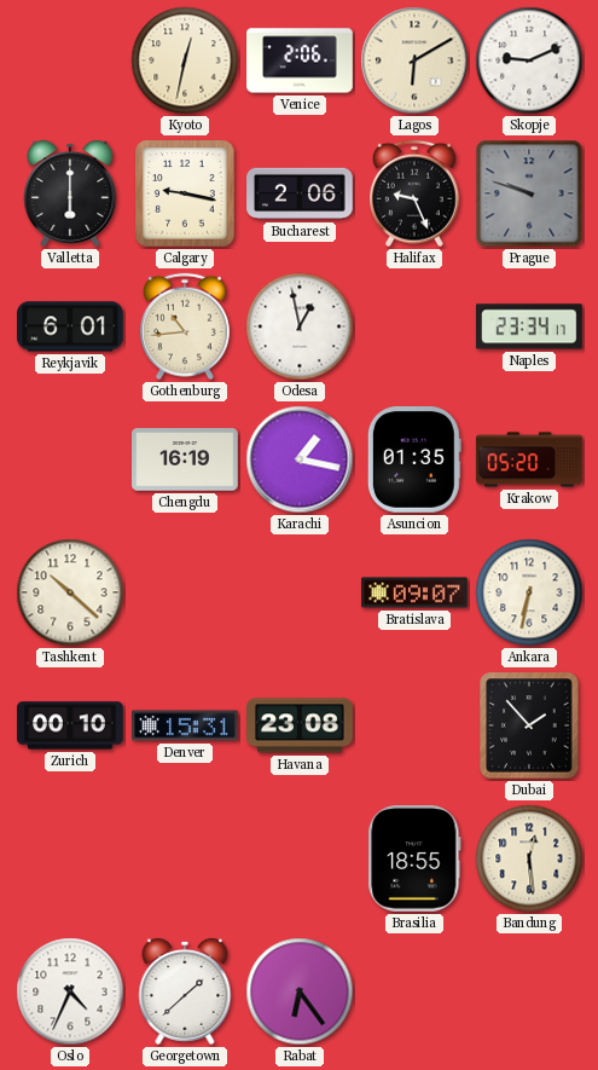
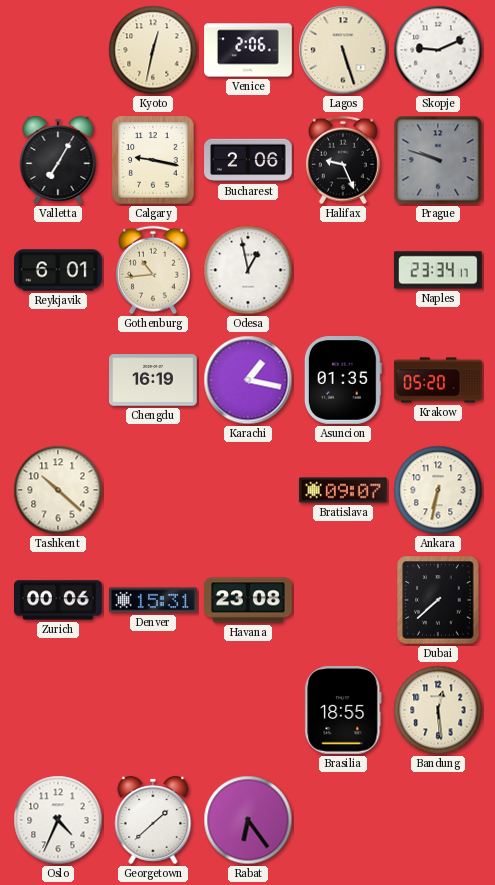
Lagos: 6:10 -> 5:27
Valletta: 6:00 -> 7:05
Zurich: 00:10 -> 00:06
Dubai: 1:53 -> 7:38
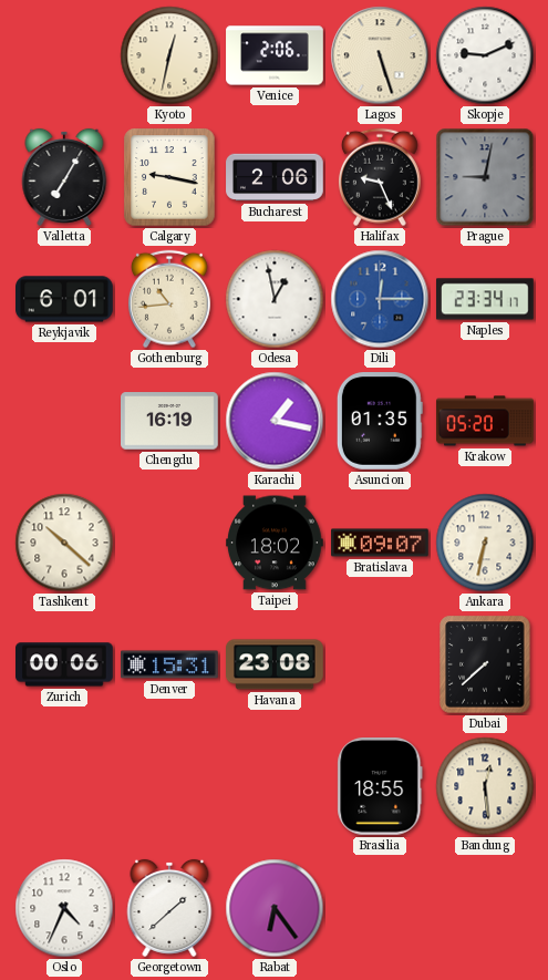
Prague: 9:48 -> 9:02
Dili: none -> 12:15
Taipei: none -> 18:02
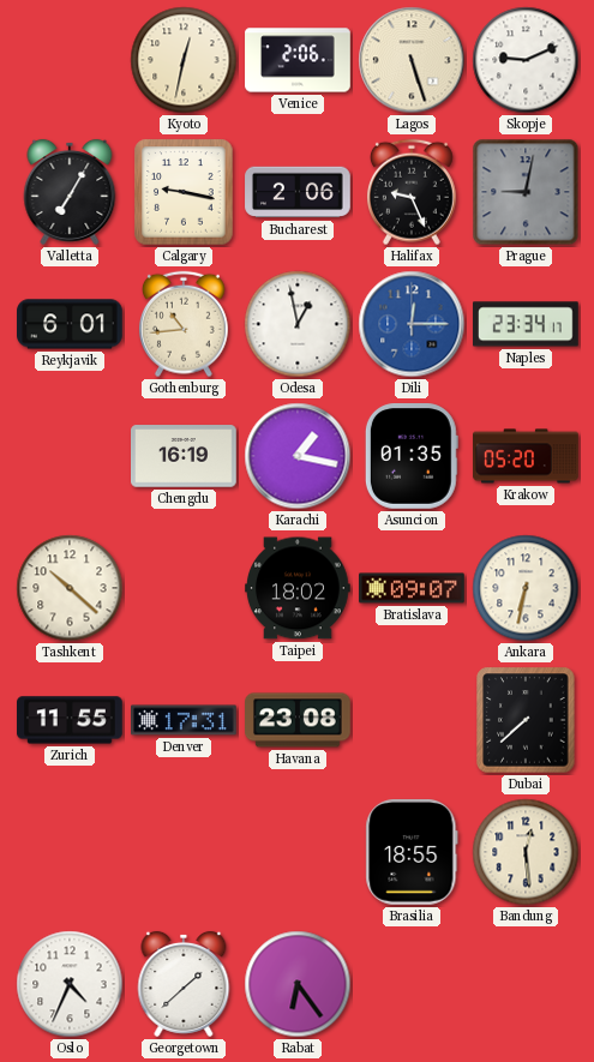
Zurich: 00:06 -> 11:55
Denver: 15:31 -> 17:31
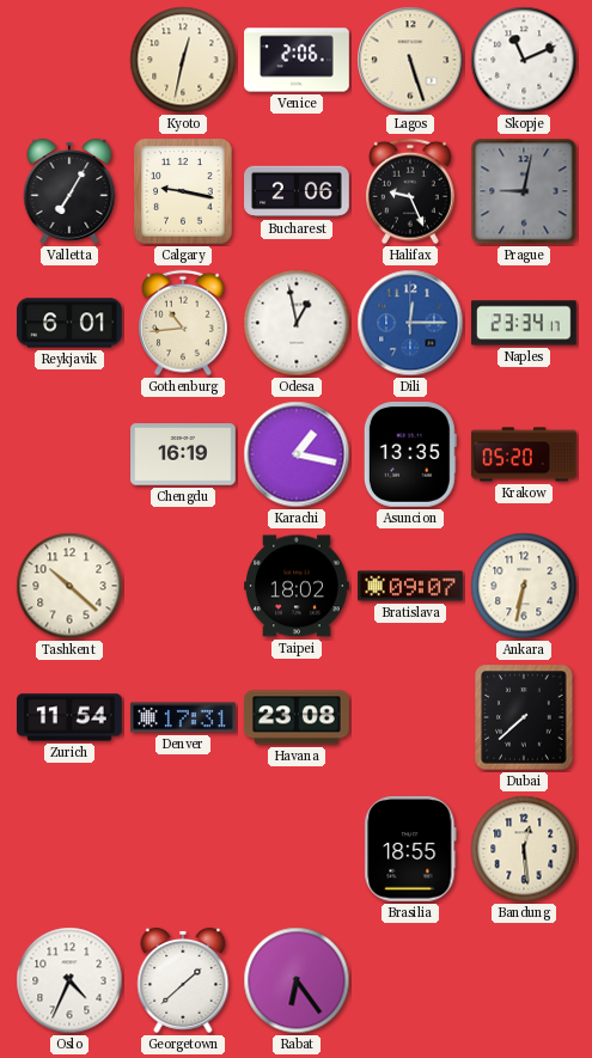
Skopje: 9:11 -> 11:11
Asuncion: 01:35 -> 13:35
Zurich: 11:55 -> 11:54
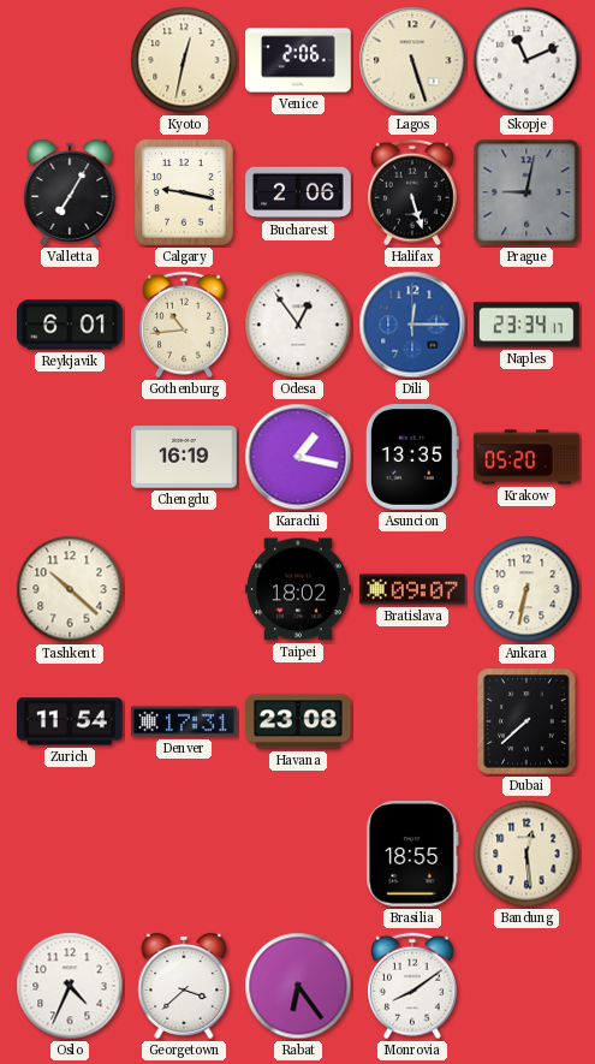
Halifax: 9:26 -> 5:27
Odesa: 12:58 -> 12:54
Georgetown: 1:38 -> 3:38
Monrovia: none -> 8:09
